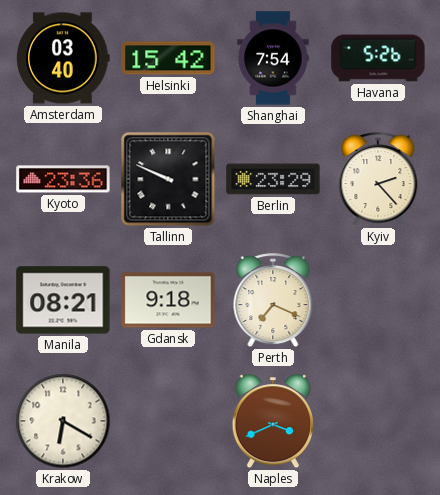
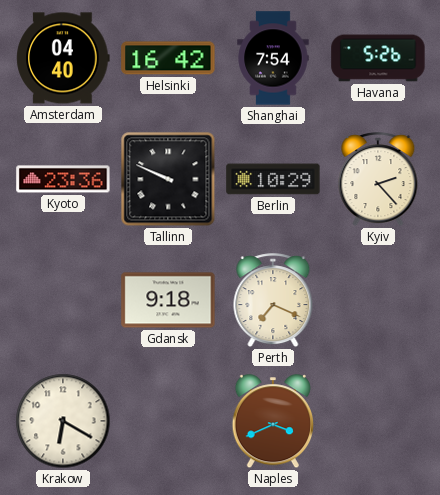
Amsterdam: 03:40 -> 04:40
Helsinki: 15:42 -> 16:42
Berlin: 23:29 -> 10:29
Manila: 08:21 -> none
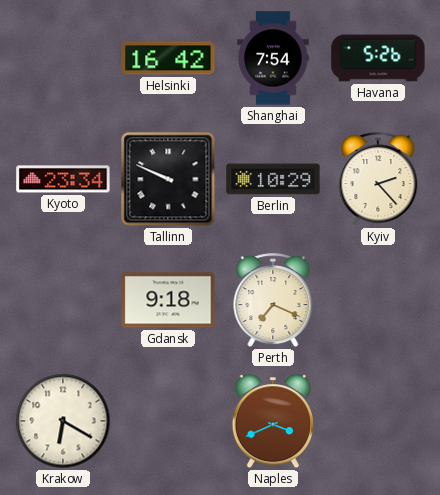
Amsterdam: 04:40 -> none
Kyoto: 23:36 -> 23:34
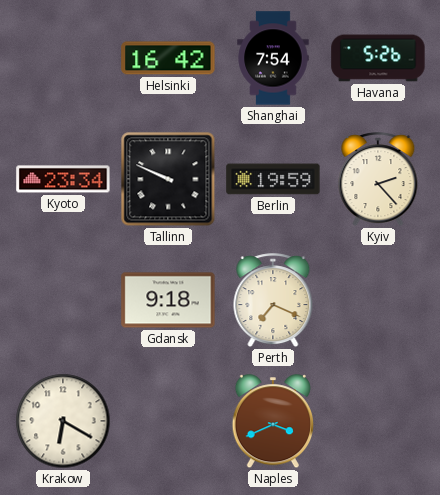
Berlin: 10:29 -> 19:59
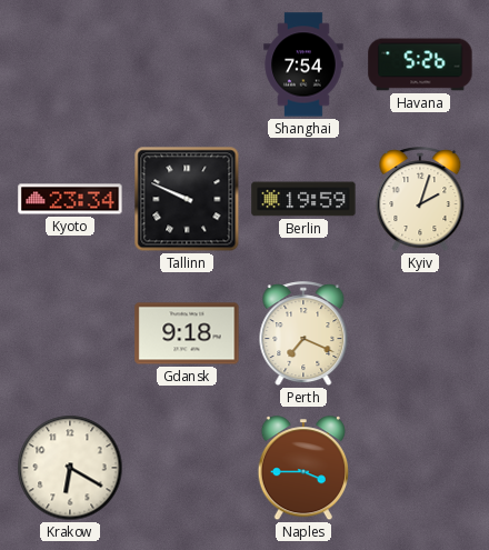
Helsinki: 16:42 -> none
Kyiv: 2:23 -> 2:03
Naples: 3:41 -> 3:45
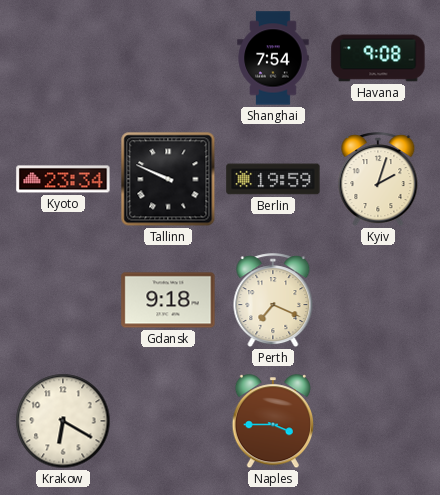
Havana: 5:26 -> 9:08
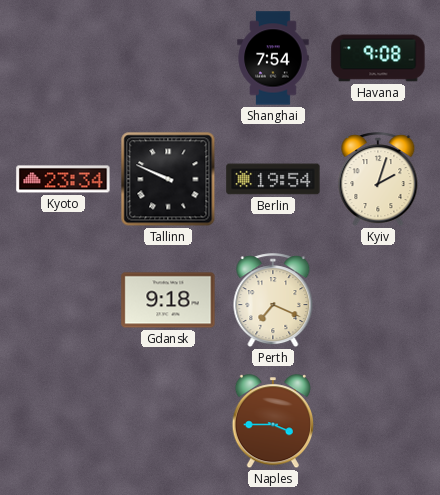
Berlin: 19:59 -> 19:54
Krakow: 6:20 -> none
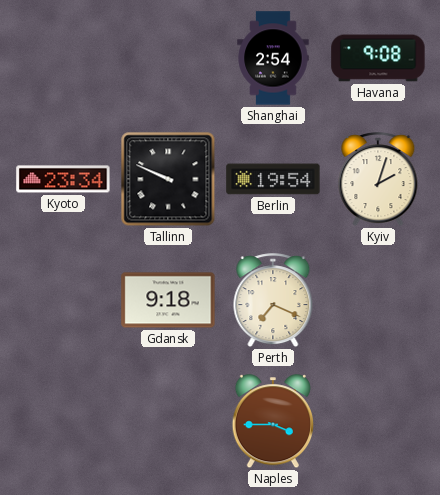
Shanghai: 7:54 -> 2:54
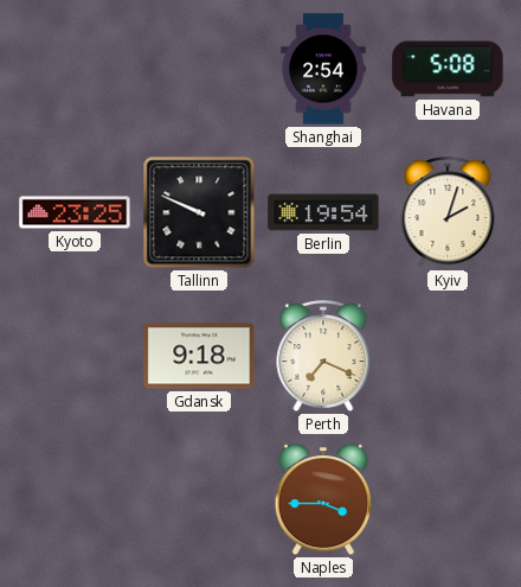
Havana: 9:08 -> 5:08
Kyoto: 23:34 -> 23:25
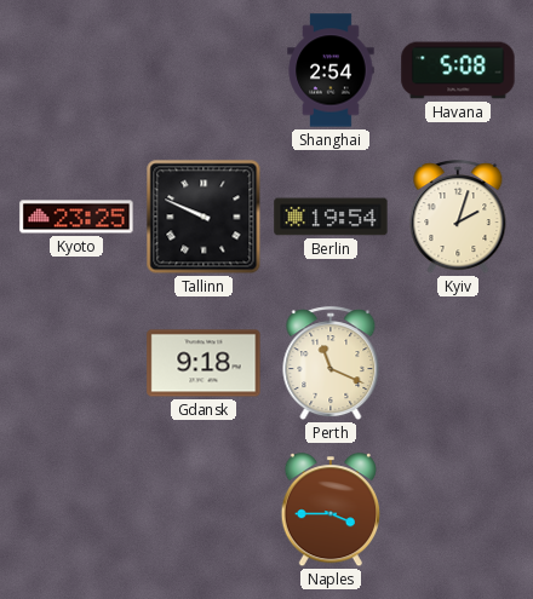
Perth: 7:19 -> 11:19
